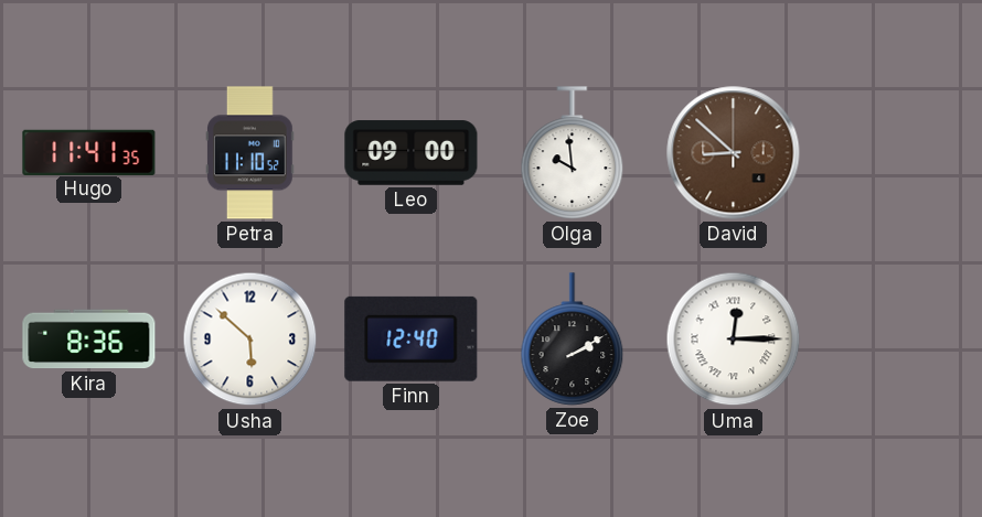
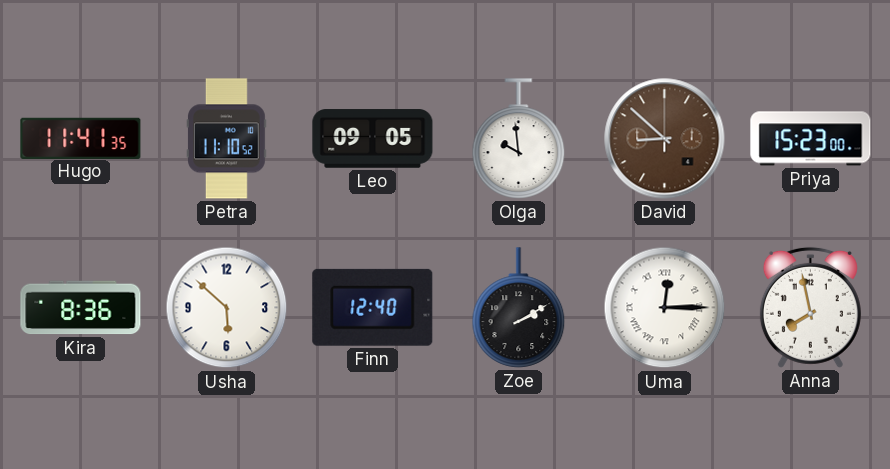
Leo: 09:00 -> 09:05
Priya: none -> 15:23
Anna: none -> 7:58
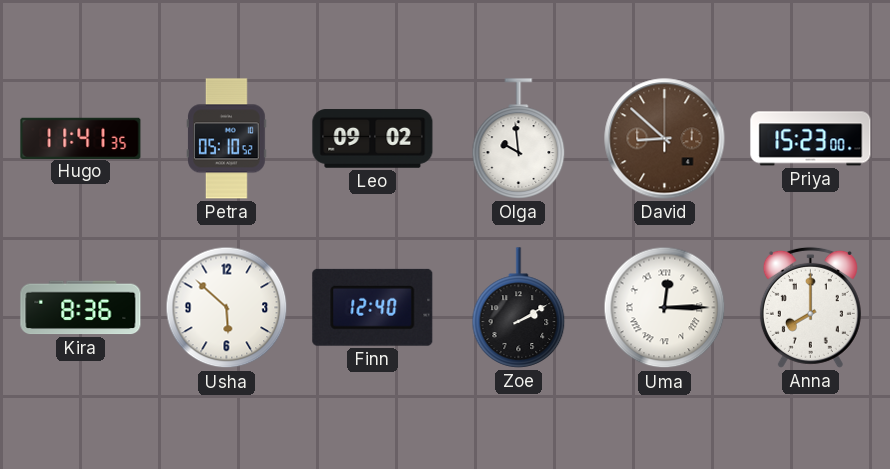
Petra: 11:10 -> 05:10
Leo: 09:05 -> 09:02
Anna: 7:58 -> 8:00
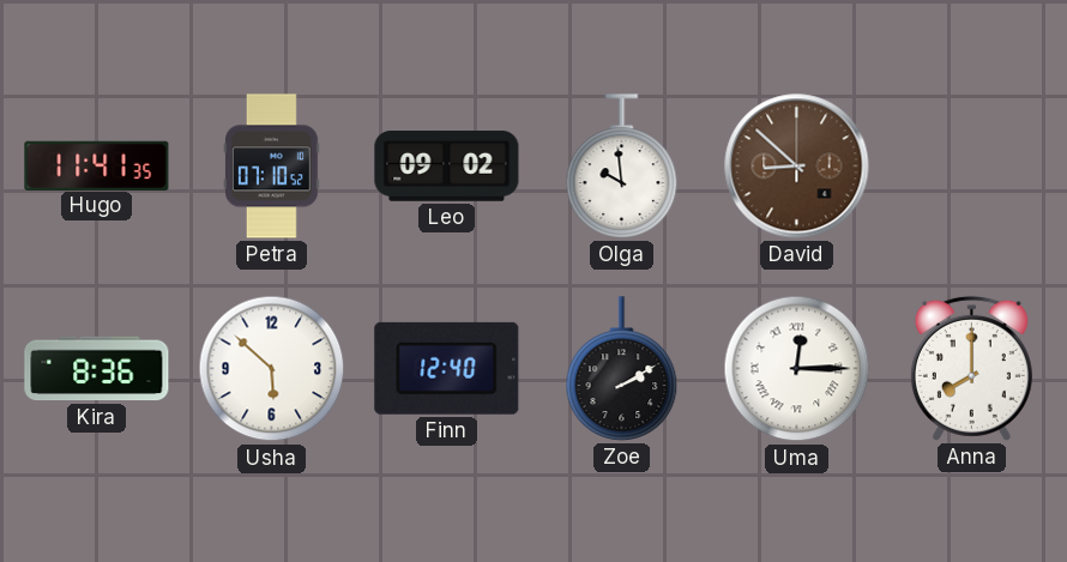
Petra: 05:10 -> 07:10
Priya: 15:23 -> none
